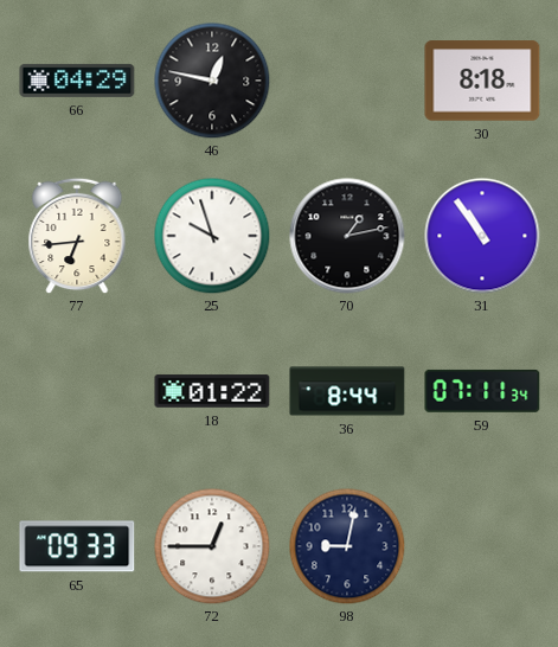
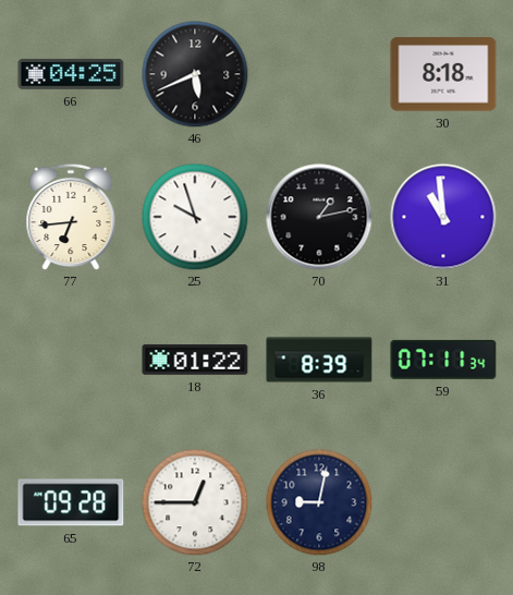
66: 04:29 -> 04:25
46: 12:47 -> 5:41
31: 10:54 -> 10:59
36: 8:44 -> 8:39
65: 09:33 -> 09:28
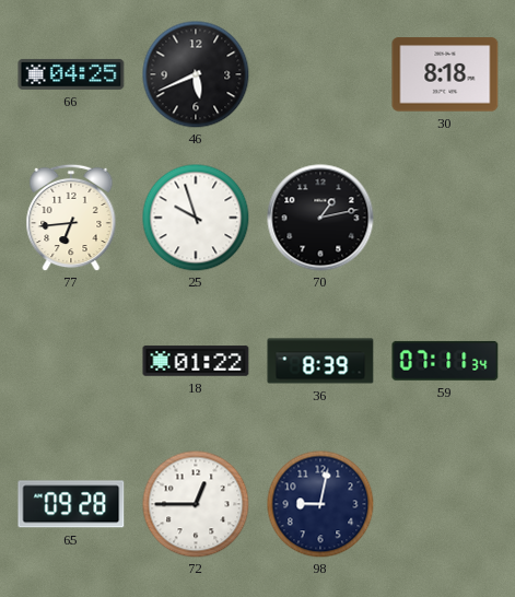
31: 10:59 -> none
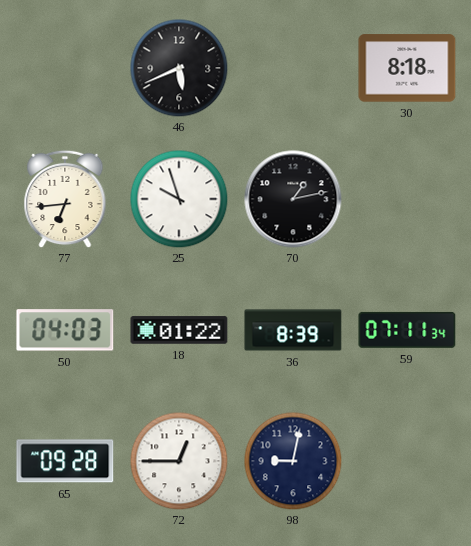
66: 04:25 -> none
50: none -> 04:03
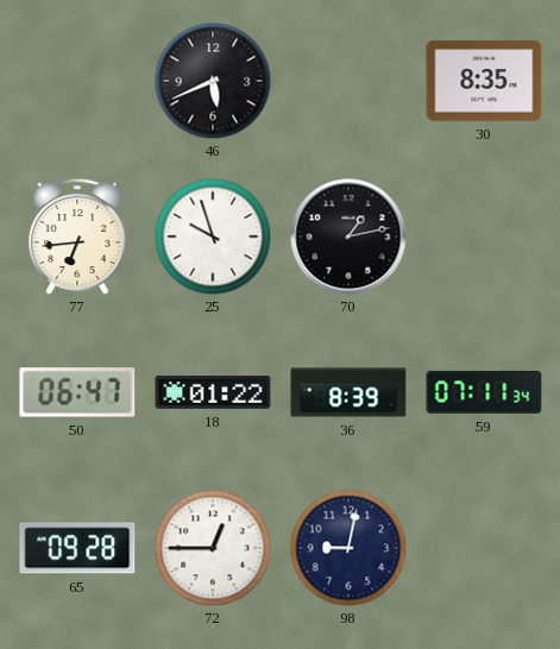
30: 8:18 -> 8:35
50: 04:03 -> 06:47
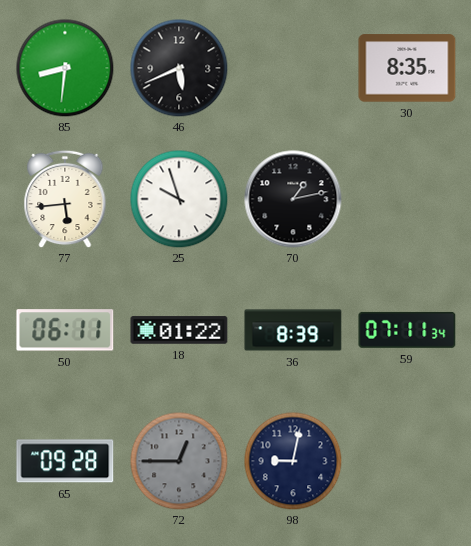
85: none -> 8:31
77: 6:44 -> 5:44
50: 06:47 -> 06:11
72 dial: white -> grey
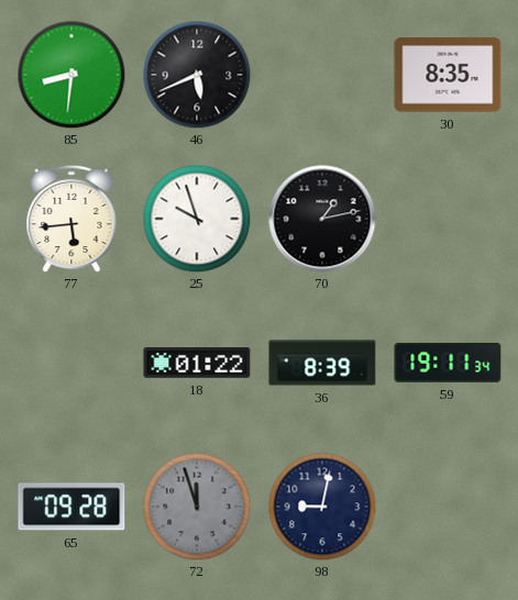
50: 06:11 -> none
59: 07:11 -> 19:11
72: 12:45 -> 11:57
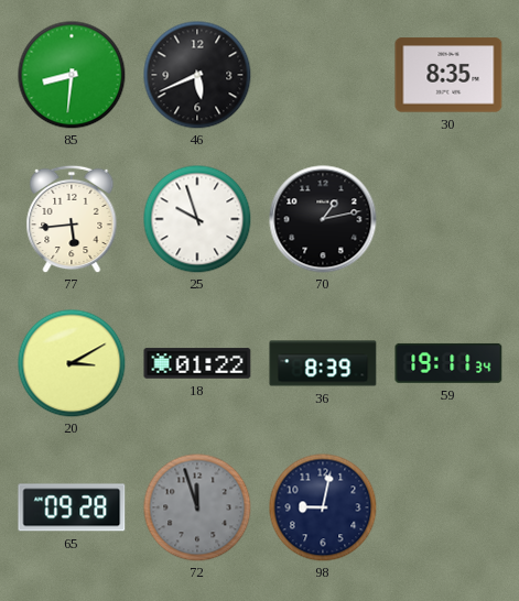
20: none -> 3:10
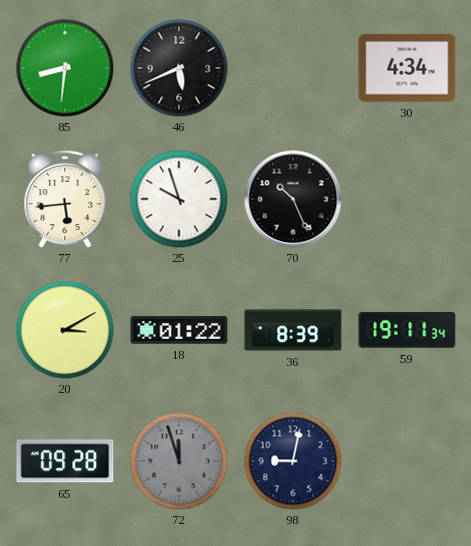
30: 8:35 -> 4:34
70: 1:13 -> 10:26
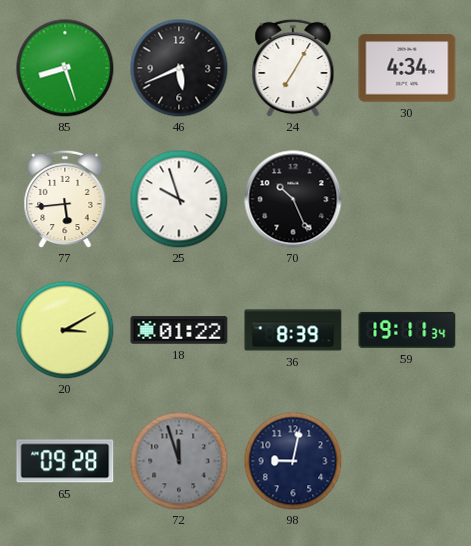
85: 8:31 -> 8:27
24: none -> 7:05
